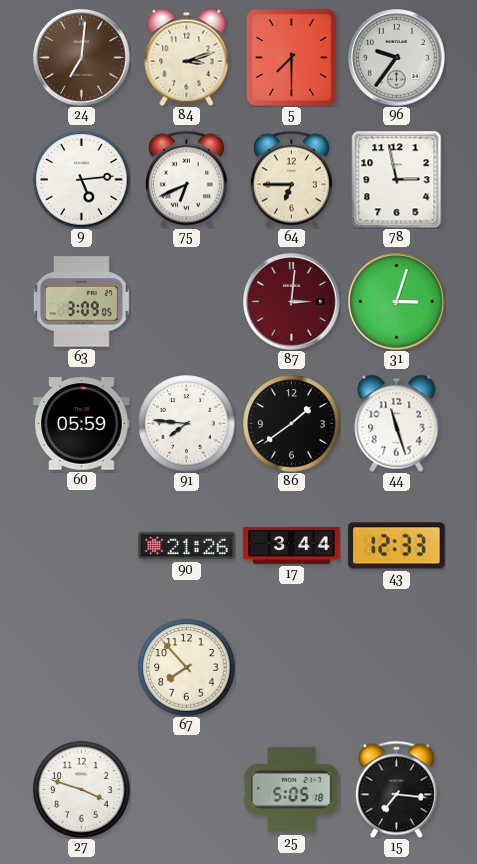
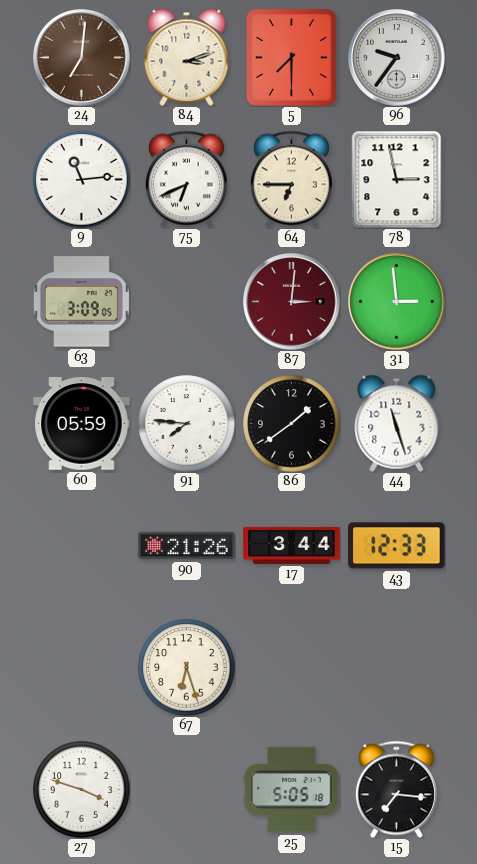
9: 5:14 -> 11:14
31: 3:03 -> 2:59
67: 7:53 -> 6:27
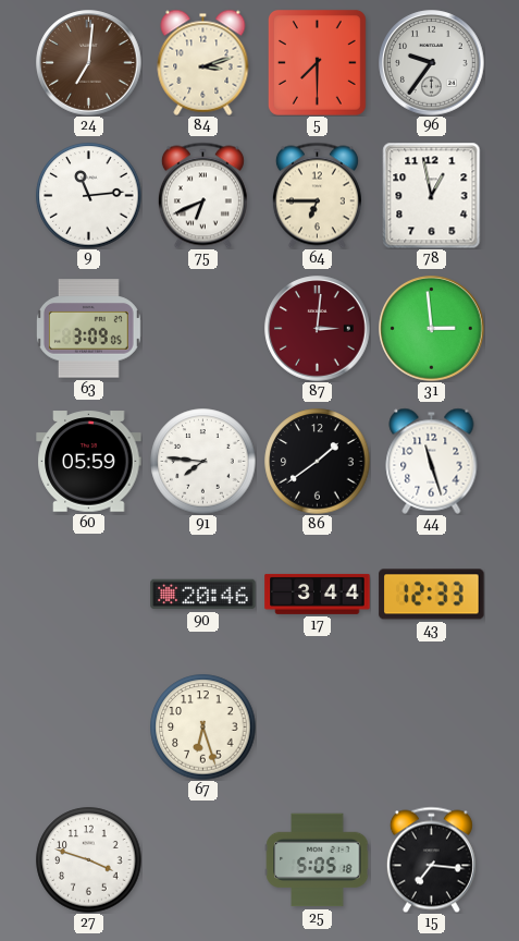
78: 2:58 -> 12:58
90: 21:26 -> 20:46
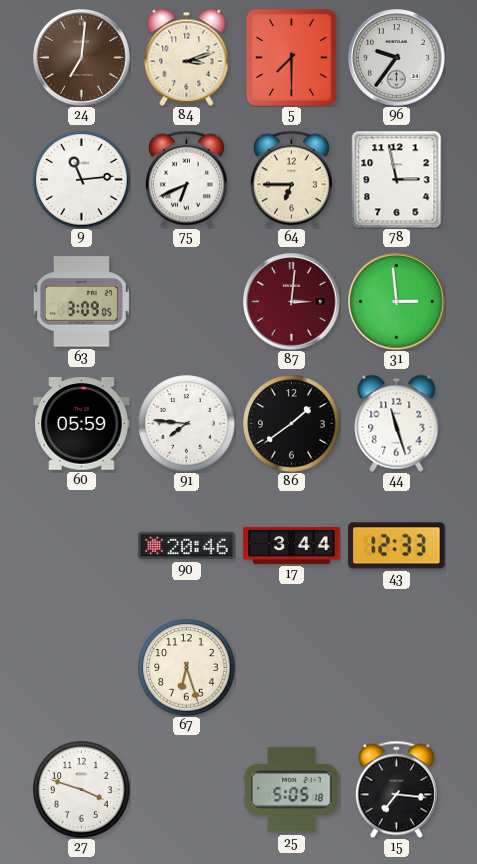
78: 12:58 -> 2:58
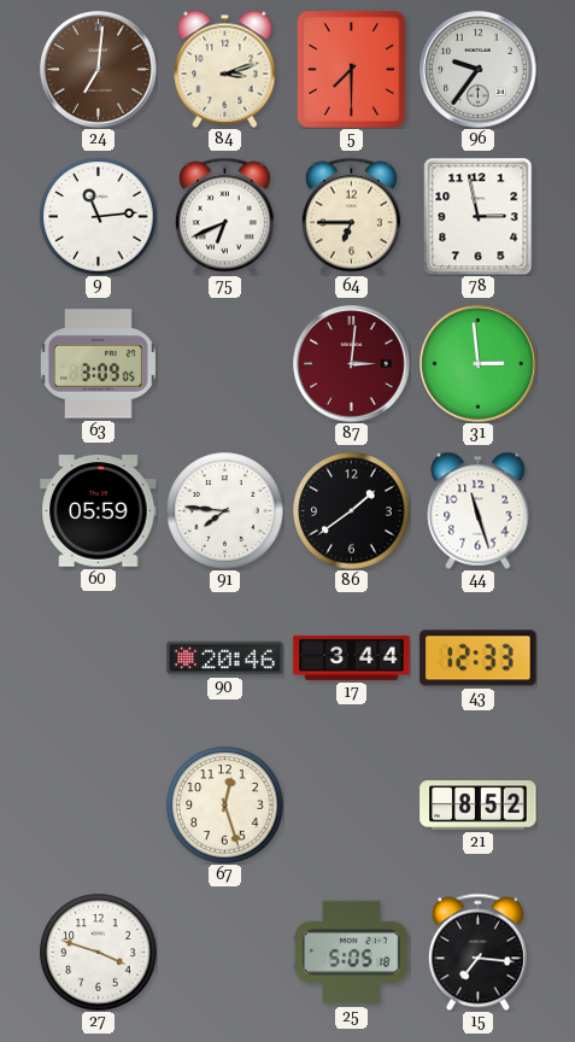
67: 6:27 -> 12:27
21: none -> 8:52
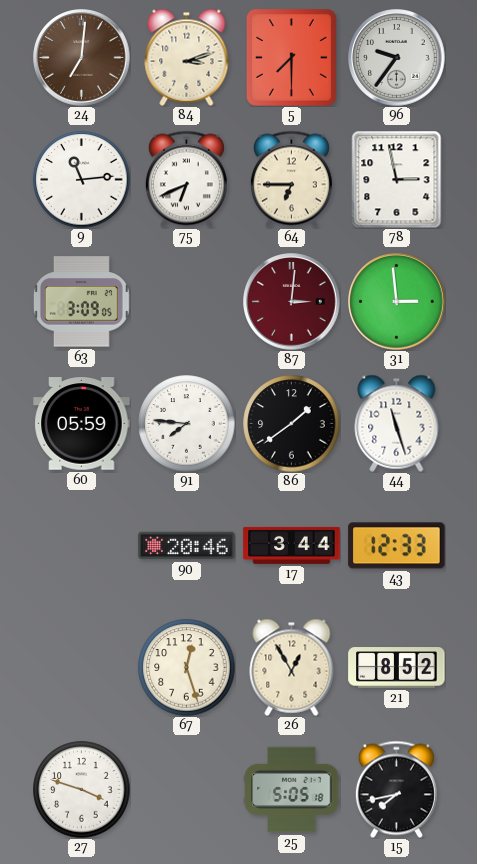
26: none -> 12:55
15: 7:16 -> 7:43
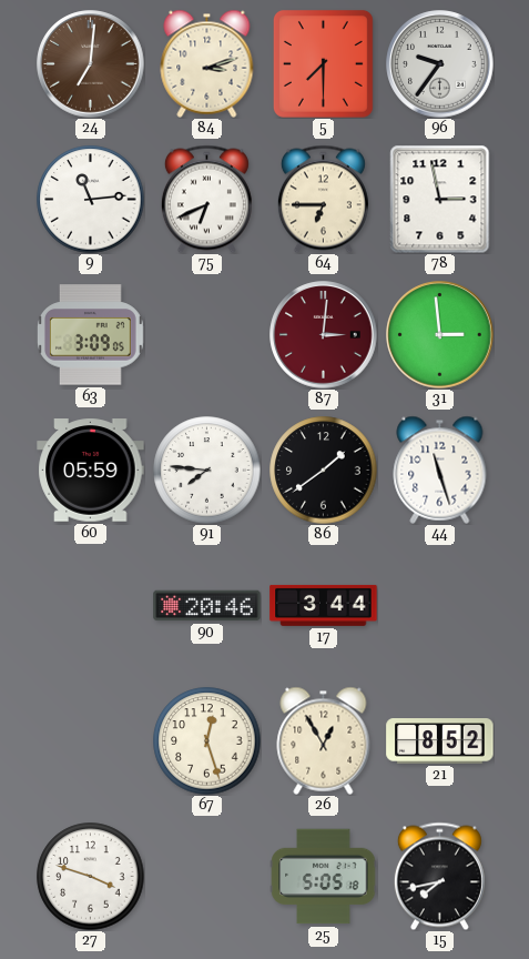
43: 12:33 -> none
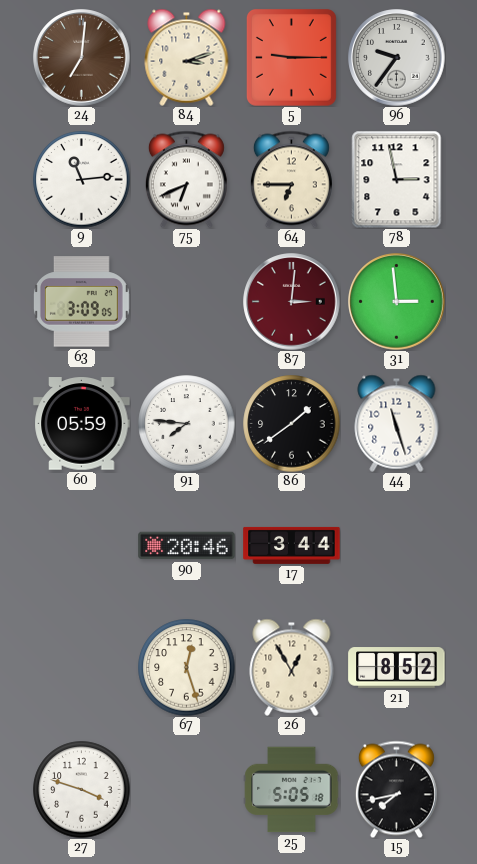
5: 7:30 -> 9:15
